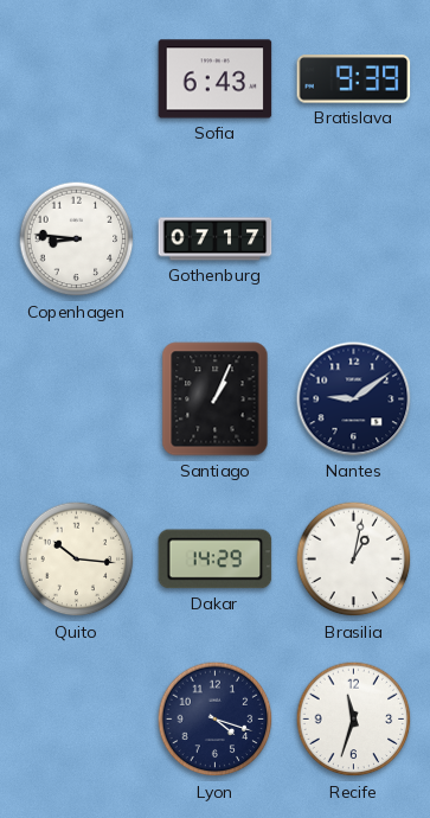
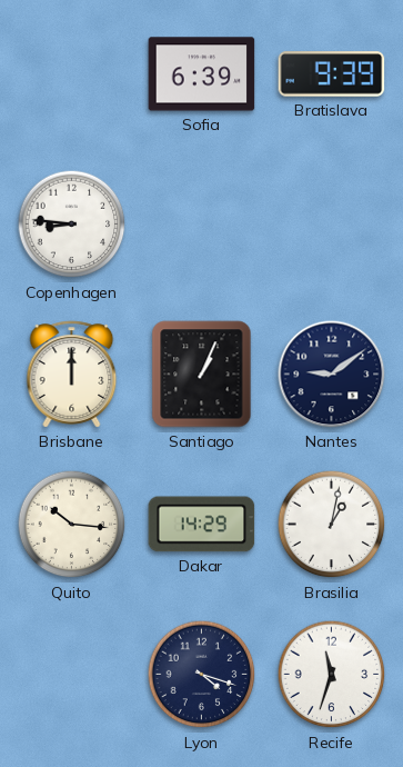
Sofia: 6:43 -> 6:39
Gothenburg: 07:17 -> none
Brisbane: none -> 12:00
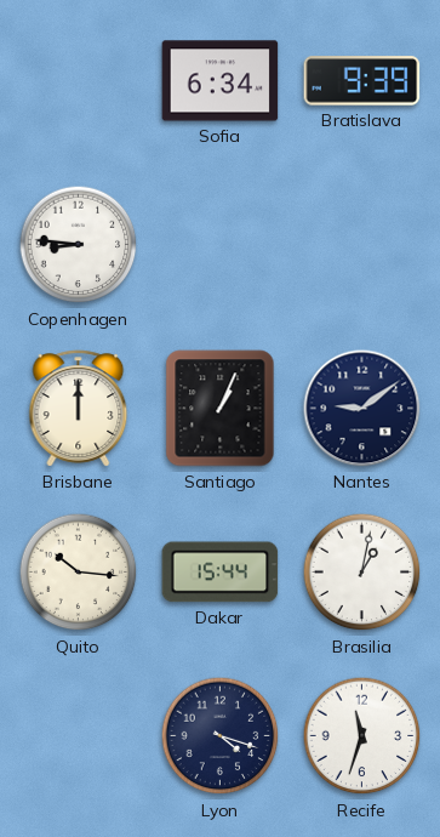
Sofia: 6:39 -> 6:34
Dakar: 14:29 -> 15:44
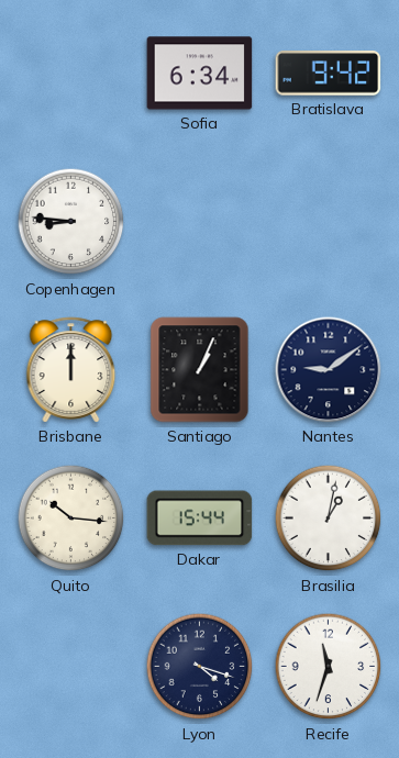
Bratislava: 9:39 -> 9:42
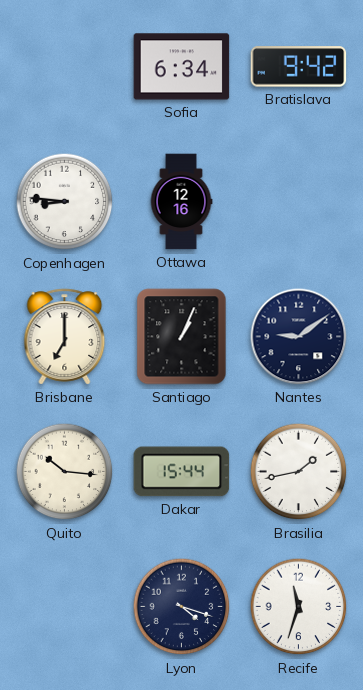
Ottawa: none -> 12:16
Brisbane: 12:00 -> 7:00
Brasilia: 1:02 -> 1:43
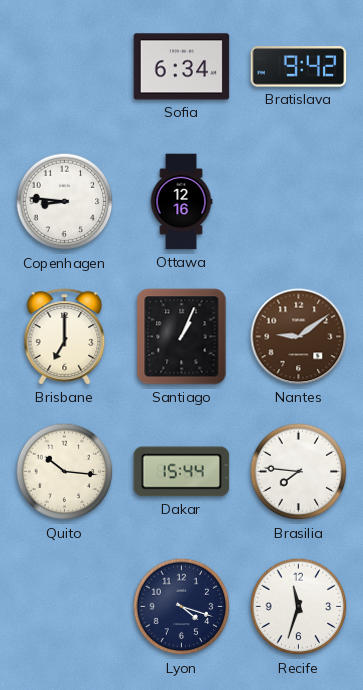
Nantes dial: navy -> brown
Brasilia: 1:43 -> 7:46
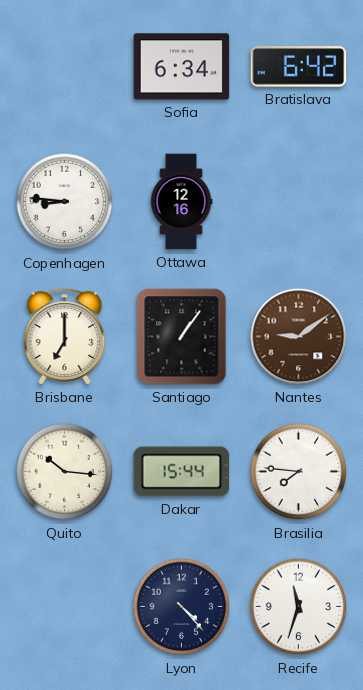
Bratislava: 9:42 -> 6:42
Santiago: 1:04 -> 1:06
Lyon: 4:18 -> 4:23
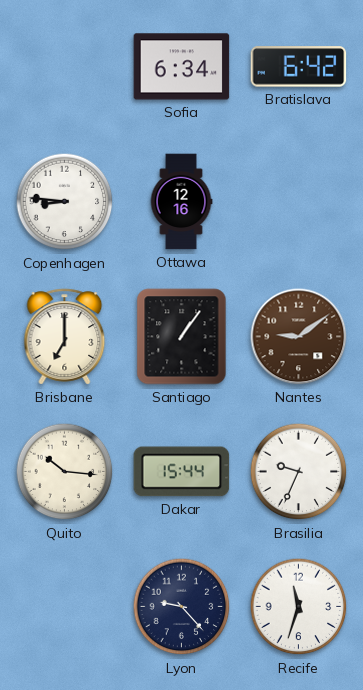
Brasilia: 7:46 -> 9:34
Lyon: 4:23 -> 9:23
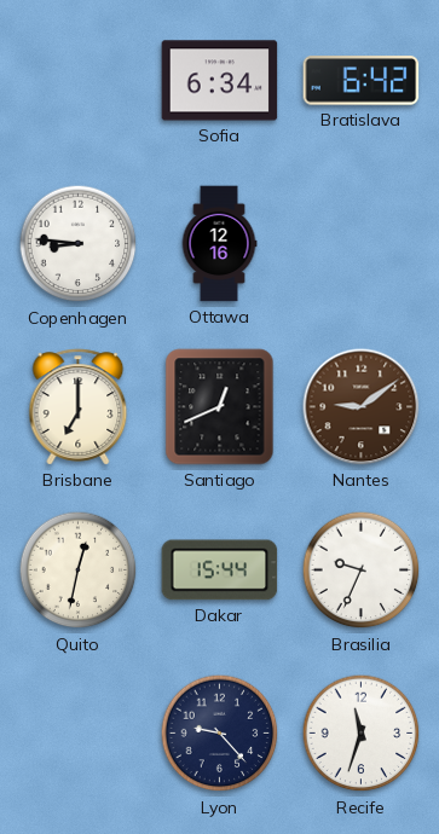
Santiago: 1:06 -> 12:41
Quito: 10:16 -> 12:32
